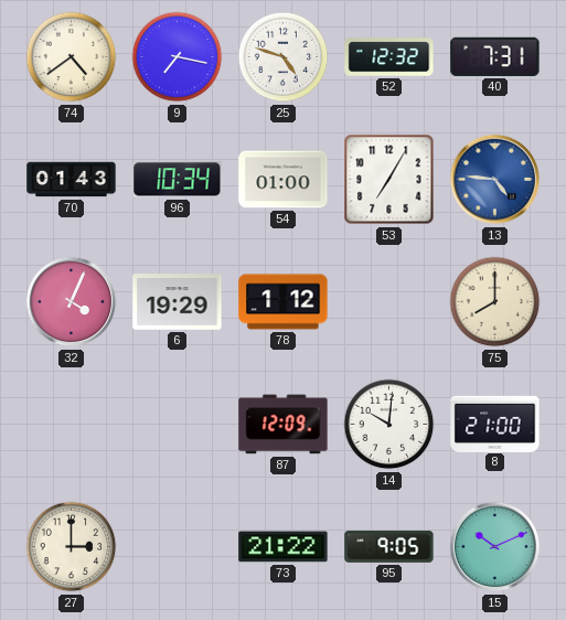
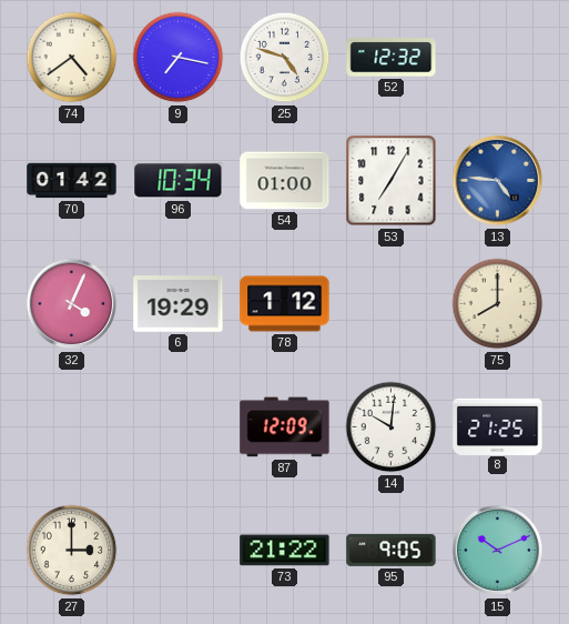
40: 7:31 -> none
70: 01:43 -> 01:42
8: 21:00 -> 21:25
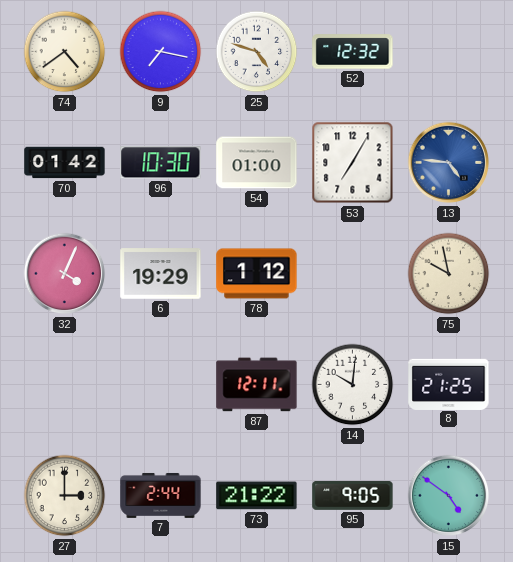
96: 10:34 -> 10:30
75: 8:00 -> 9:58
87: 12:09 -> 12:11
7: none -> 2:44
15: 10:11 -> 4:51
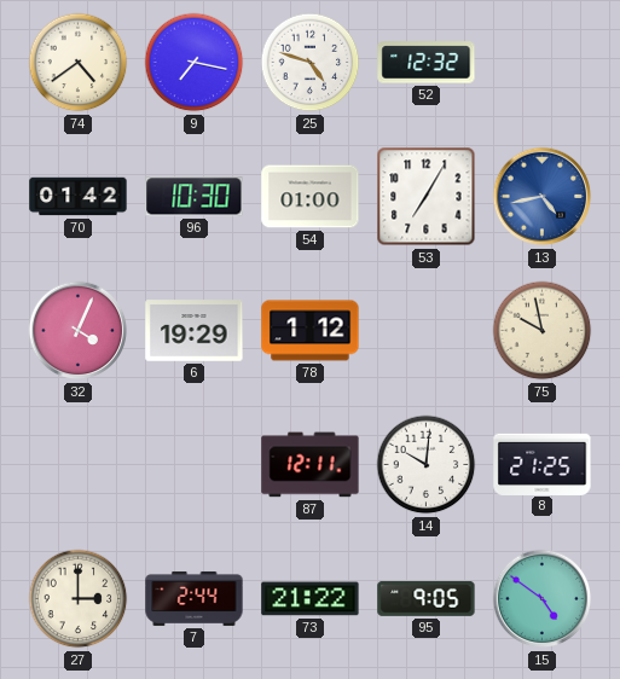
13: 4:46 -> 4:43
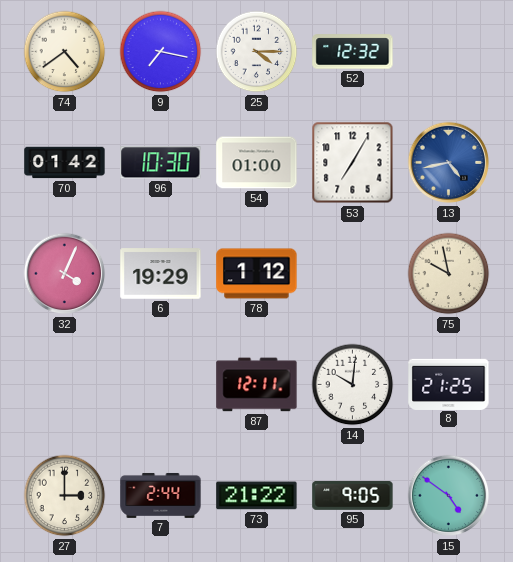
25: 4:48 -> 4:15
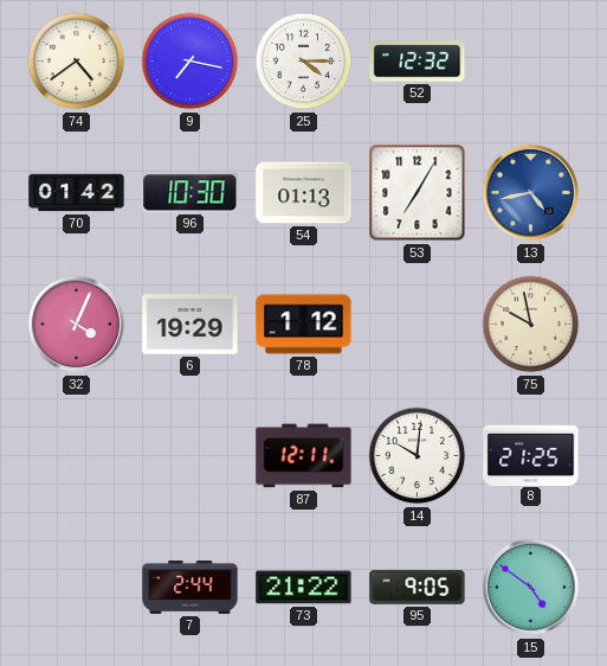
54: 01:00 -> 01:13
27: 3:00 -> none
